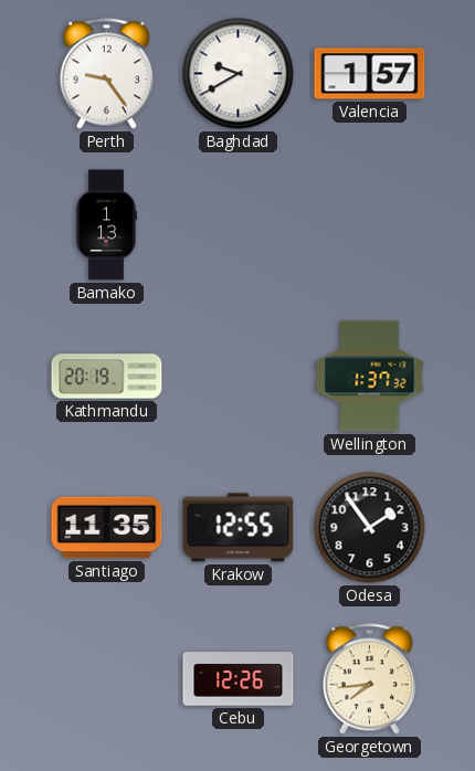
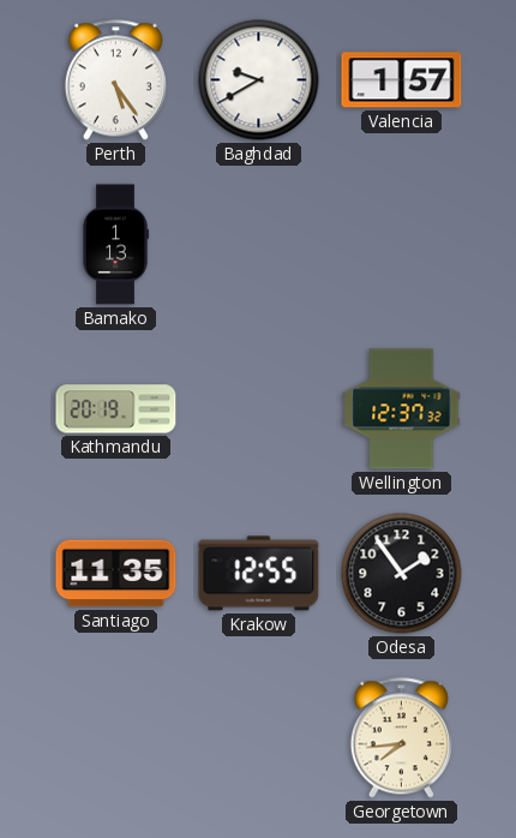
Perth: 9:24 -> 5:24
Wellington: 1:37 -> 12:37
Cebu: 12:26 -> none
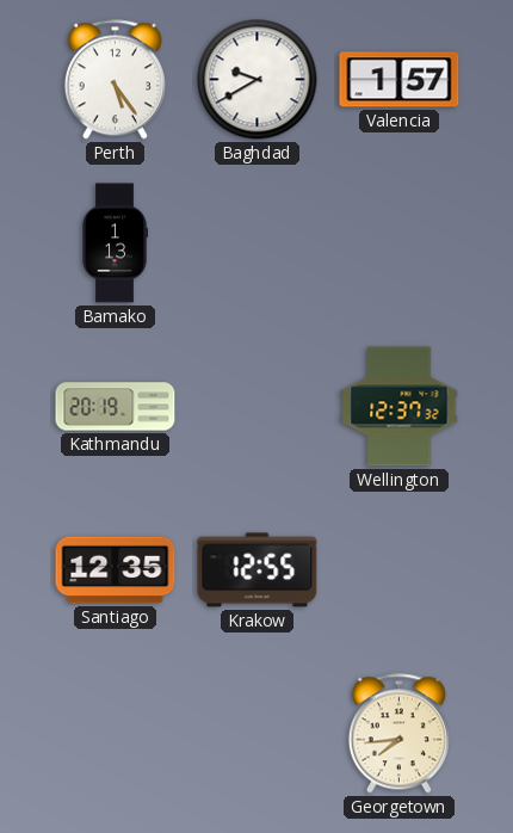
Santiago: 11:35 -> 12:35
Odesa: 1:54 -> none
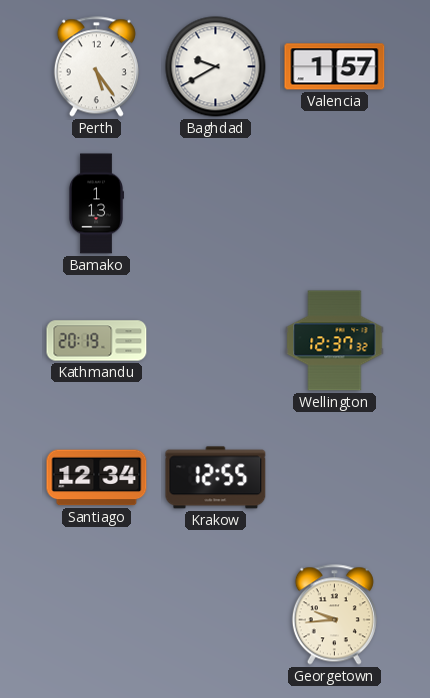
Santiago: 12:35 -> 12:34
Georgetown: 7:44 -> 9:44
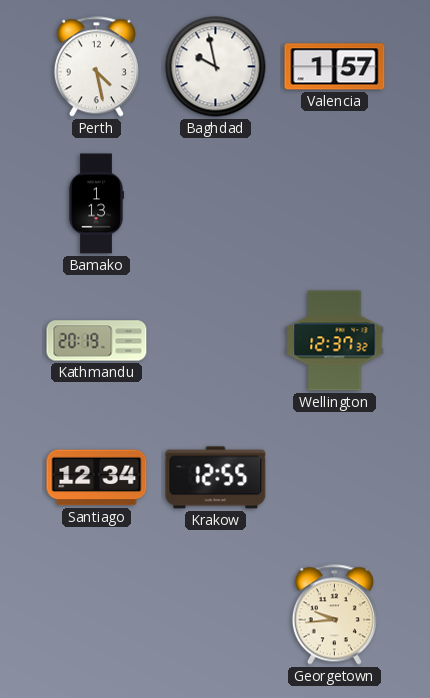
Perth: 5:24 -> 4:28
Baghdad: 9:40 -> 9:58
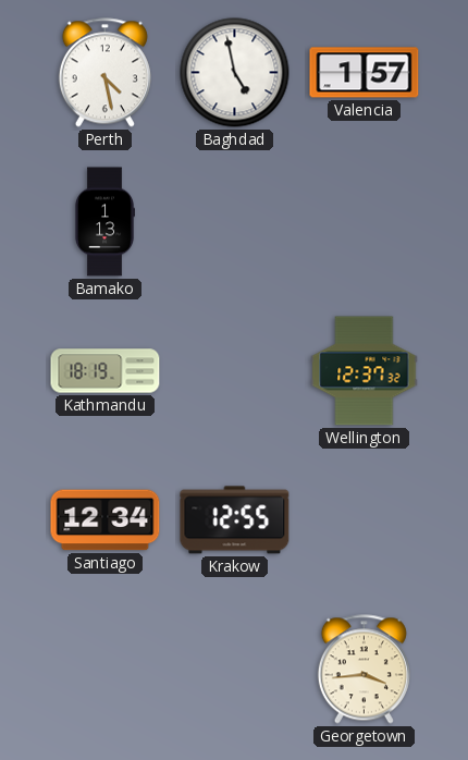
Baghdad: 9:58 -> 4:58
Kathmandu: 20:19 -> 18:19
Georgetown: 9:44 -> 3:44
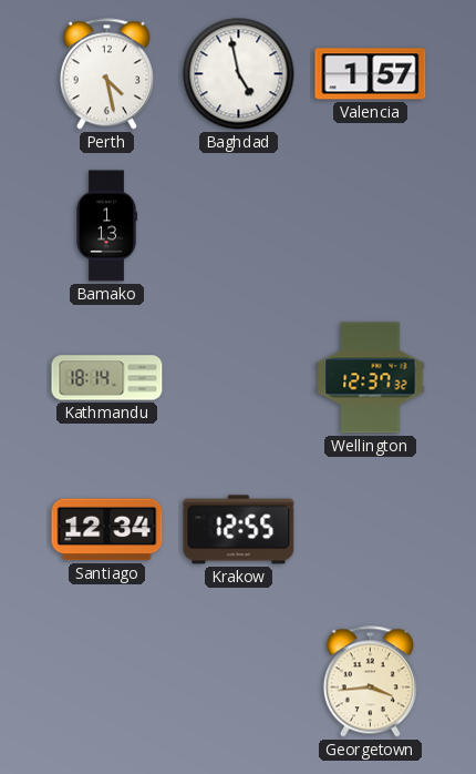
Kathmandu: 18:19 -> 18:14
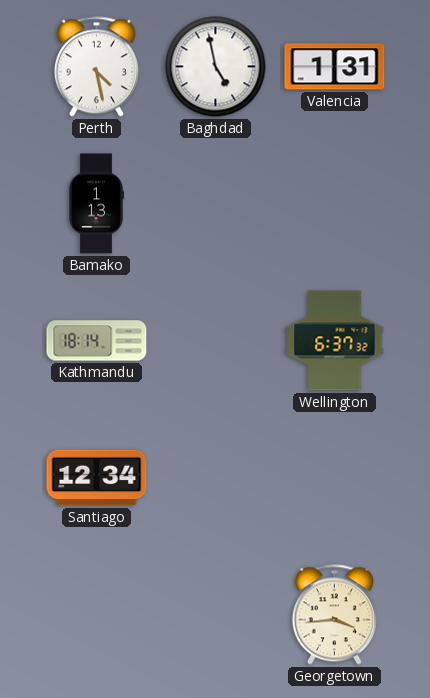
Valencia: 1:57 -> 1:31
Wellington: 12:37 -> 6:37
Krakow: 12:55 -> none
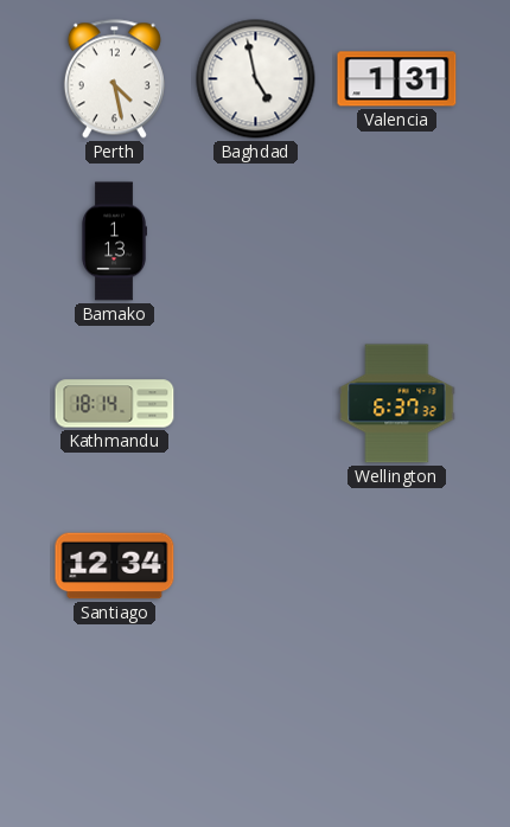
Georgetown: 3:44 -> none
